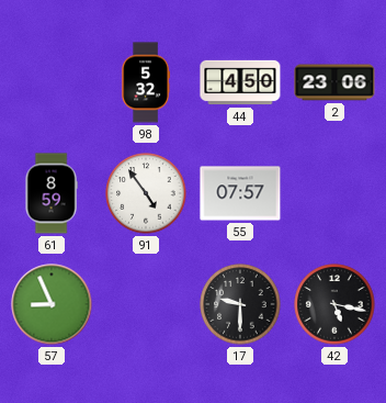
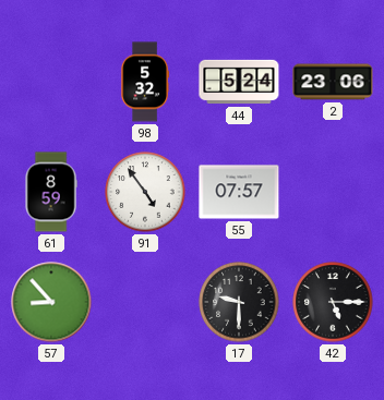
44: 4:50 -> 5:24
57: 8:56 -> 8:53
42: 5:17 -> 5:15
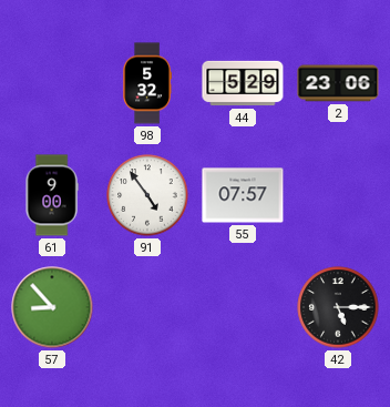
44: 5:24 -> 5:29
61: 8:59 -> 9:00
17: 9:30 -> none
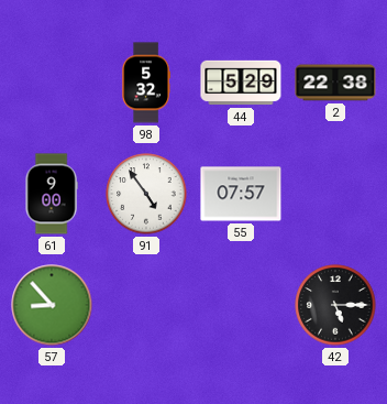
2: 23:06 -> 22:38
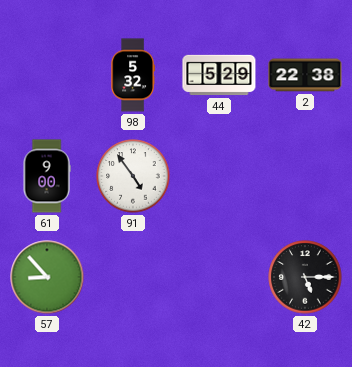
55: 07:57 -> none
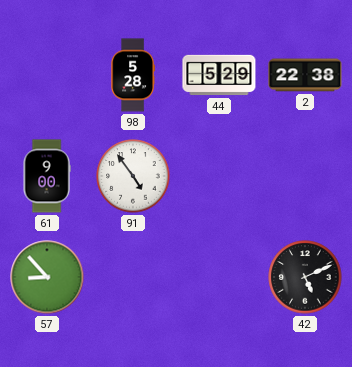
98: 5:32 -> 5:28
42: 5:15 -> 5:11
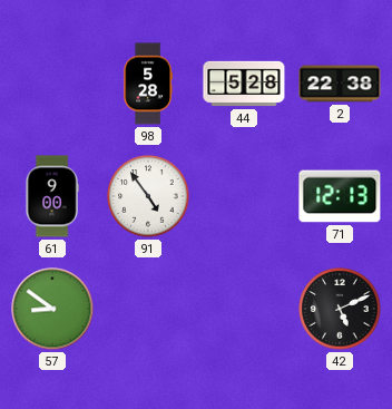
44: 5:29 -> 5:28
71: none -> 12:13
57: 8:53 -> 8:51
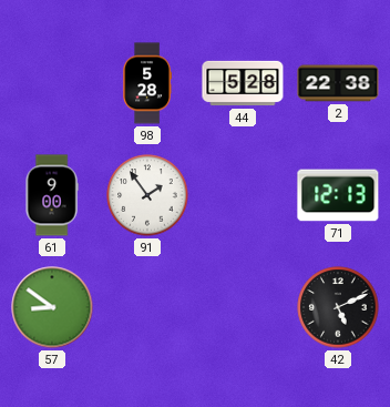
91: 4:54 -> 1:54
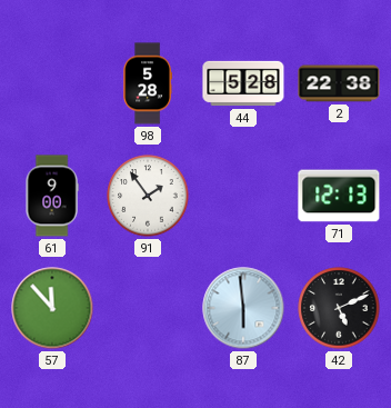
57: 8:51 -> 11:53
87: none -> 5:59
